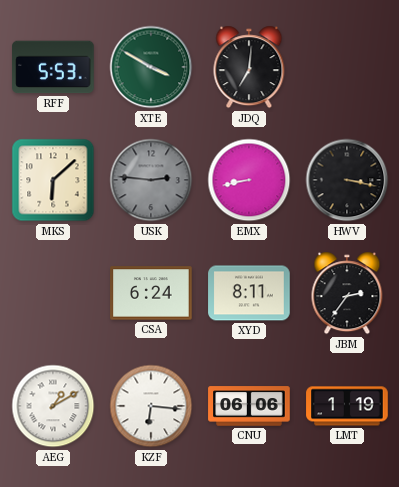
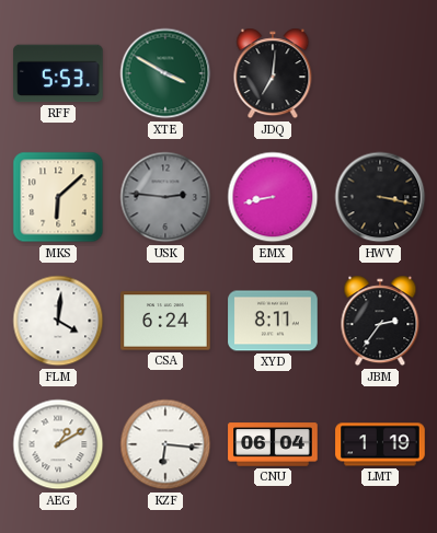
FLM: none -> 4:01
CNU: 06:06 -> 06:04
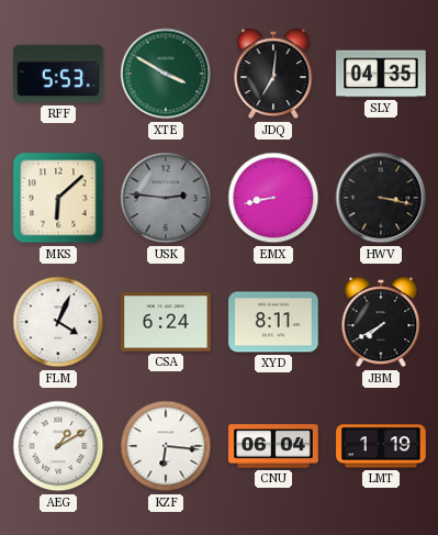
SLY: none -> 04:35
FLM: 4:01 -> 4:04
JBM: 2:36 -> 7:40
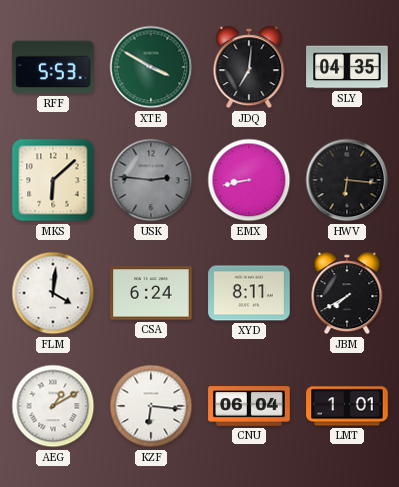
HWV: 3:17 -> 6:16
FLM: 4:04 -> 4:01
LMT: 1:19 -> 1:01
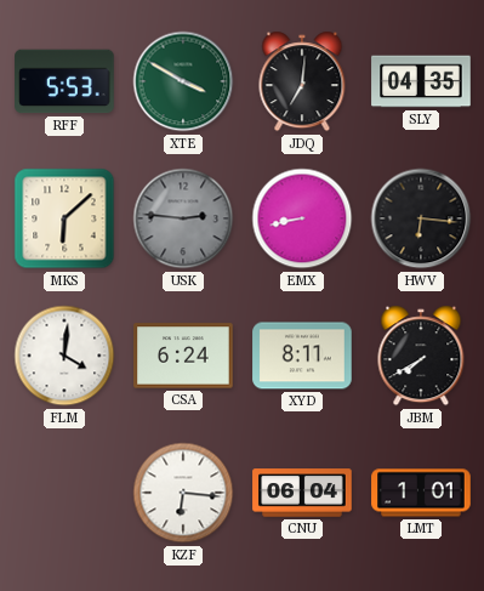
AEG: 1:10 -> none
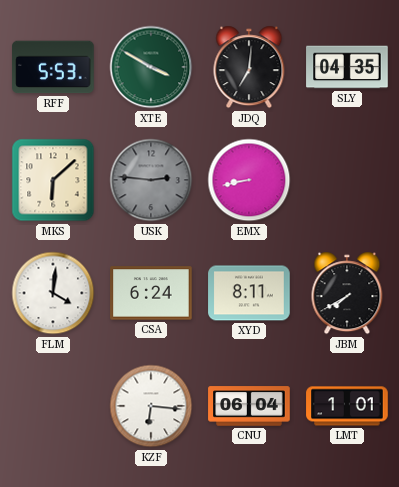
HWV: 6:16 -> none
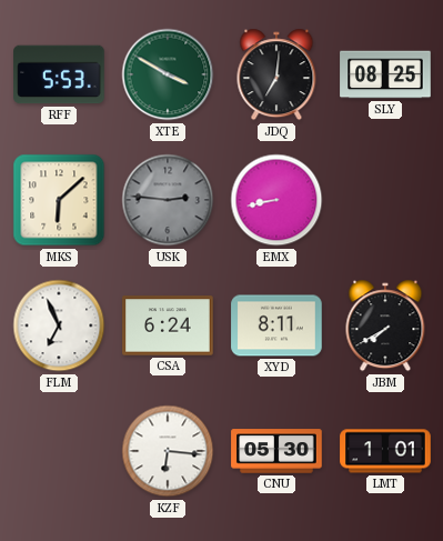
SLY: 04:35 -> 08:25
FLM: 4:01 -> 6:56
CNU: 06:04 -> 05:30
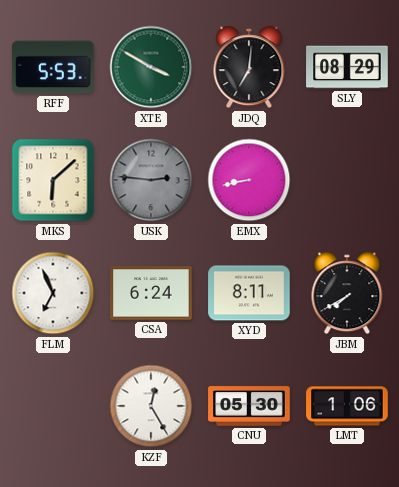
SLY: 08:25 -> 08:29
KZF: 6:16 -> 12:25
LMT: 1:01 -> 1:06
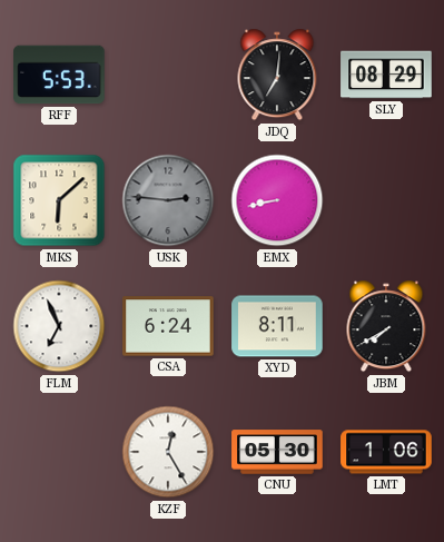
XTE: 3:50 -> none
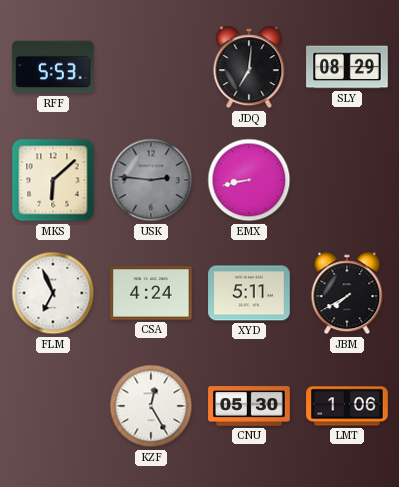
CSA: 6:24 -> 4:24
XYD: 8:11 -> 5:11
